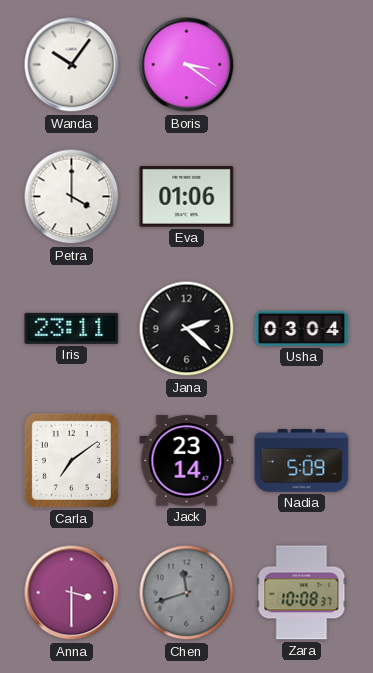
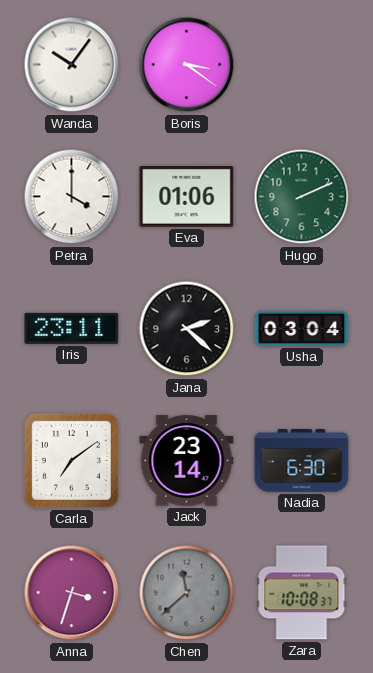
Hugo: none -> 2:11
Nadia: 5:09 -> 6:30
Anna: 3:30 -> 3:33
Chen: 11:42 -> 11:38
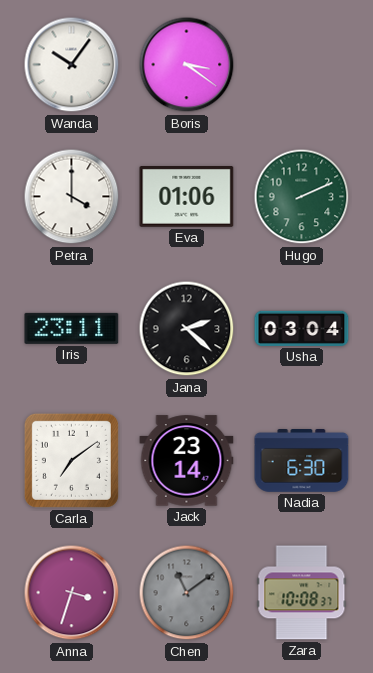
Chen: 11:38 -> 11:09
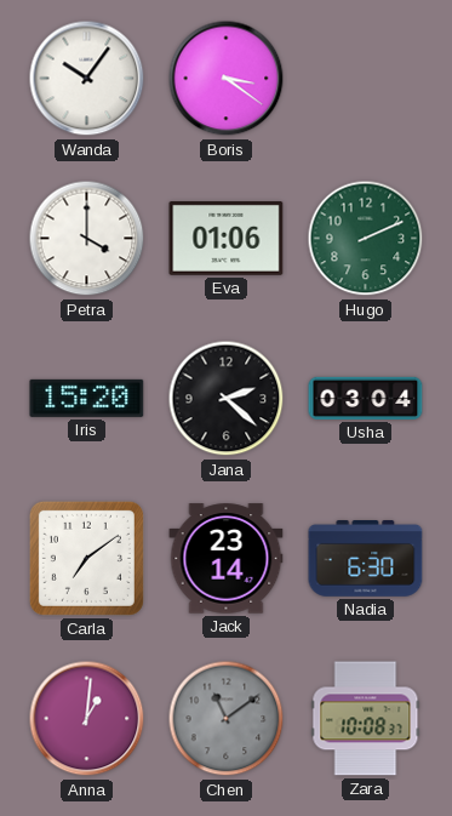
Iris: 23:11 -> 15:20
Anna: 3:33 -> 1:01
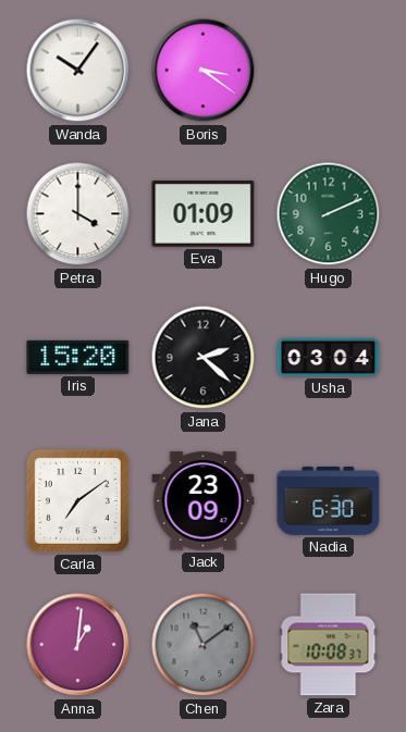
Eva: 01:06 -> 01:09
Jack: 23:14 -> 23:09
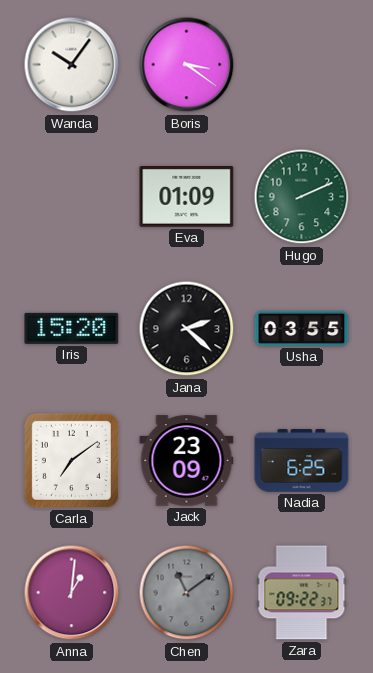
Petra: 4:00 -> none
Usha: 03:04 -> 03:55
Nadia: 6:30 -> 6:25
Zara: 10:08 -> 09:22
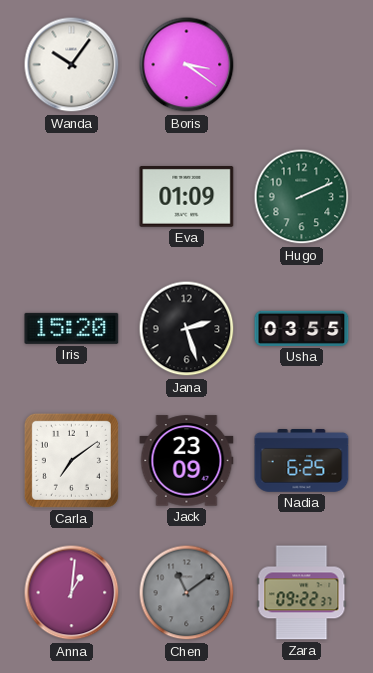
Jana: 2:22 -> 2:27
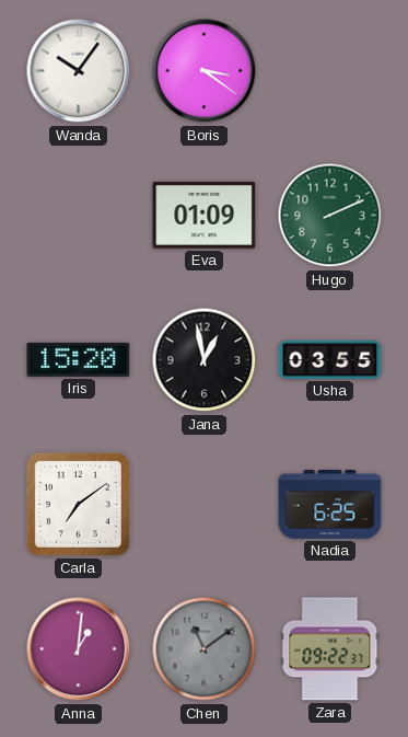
Jana: 2:27 -> 12:58
Jack: 23:09 -> none
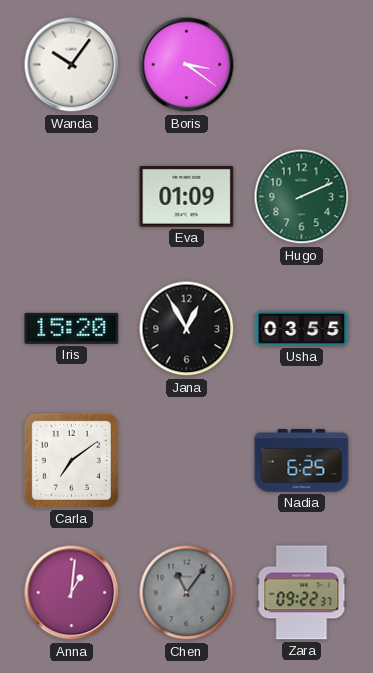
Jana: 12:58 -> 12:55
Chen: 11:09 -> 11:06
